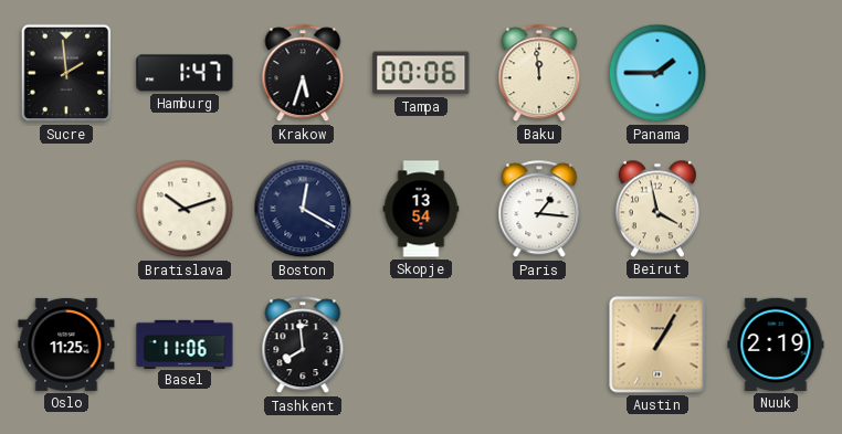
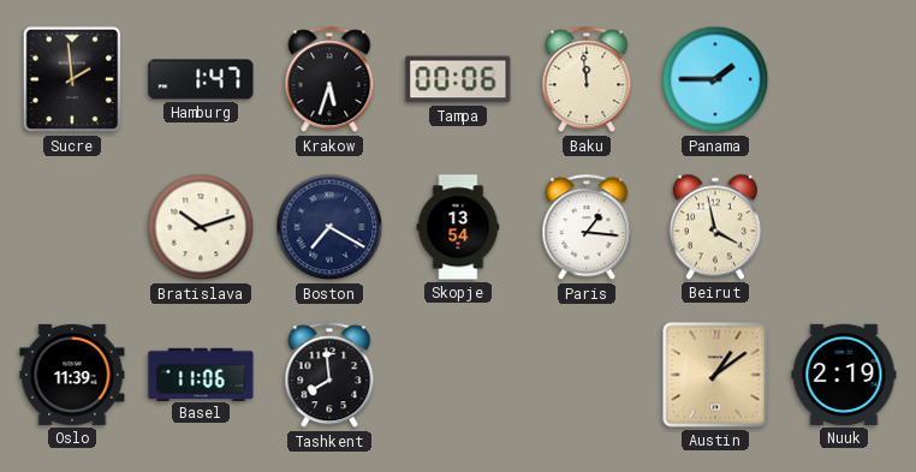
Boston: 12:20 -> 7:20
Oslo: 11:25 -> 11:39
Austin: 1:05 -> 1:09
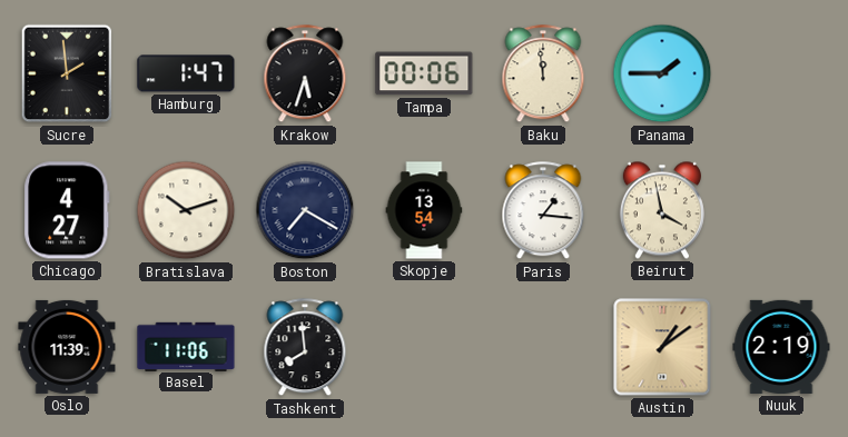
Chicago: none -> 4:27
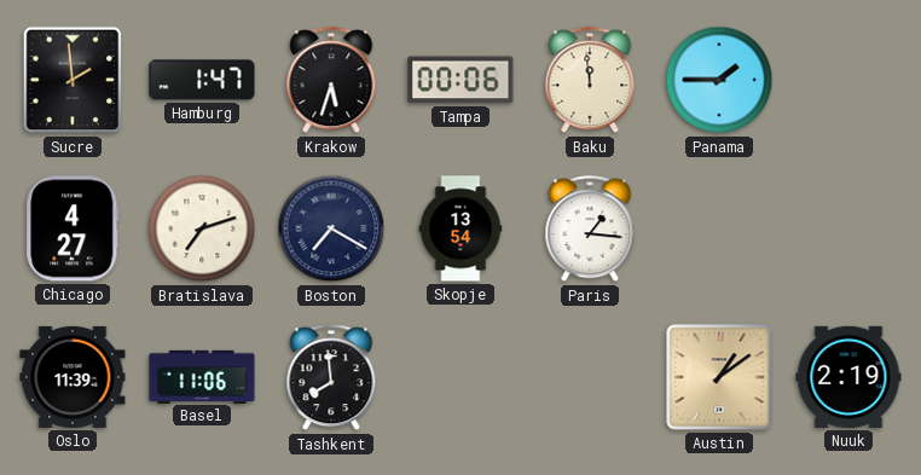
Bratislava: 10:12 -> 7:12
Beirut: 3:58 -> none
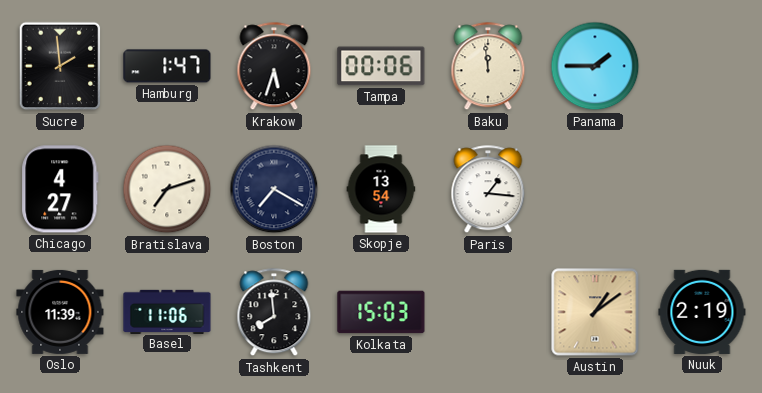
Kolkata: none -> 15:03
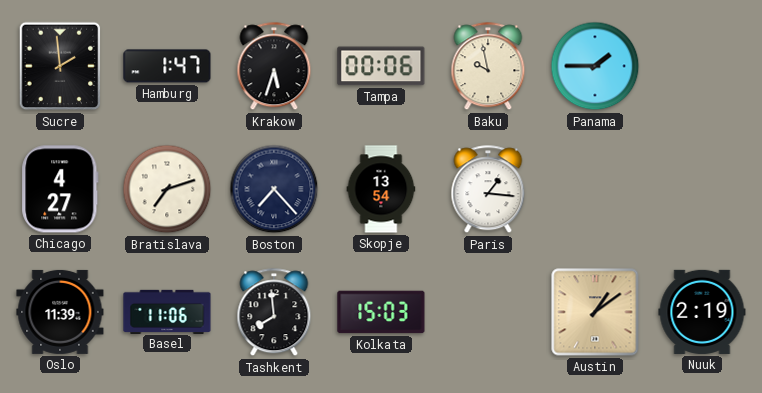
Baku: 11:59 -> 9:58
Boston: 7:20 -> 7:23
